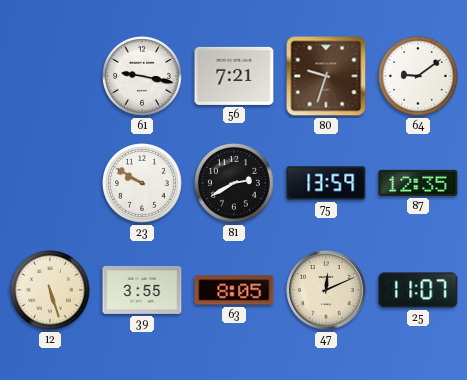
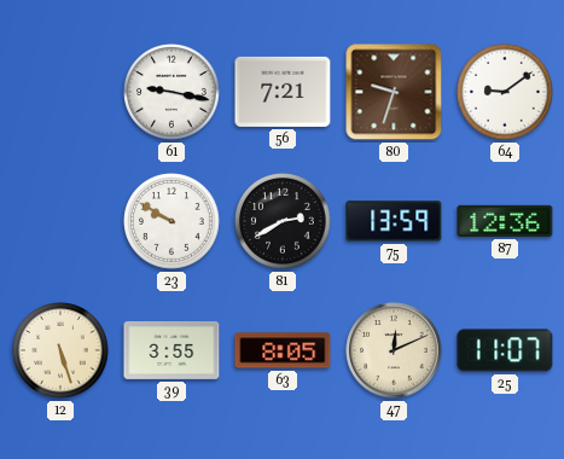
87: 12:35 -> 12:36
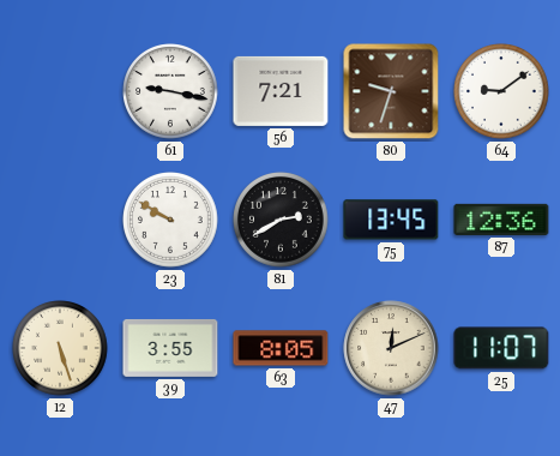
75: 13:59 -> 13:45
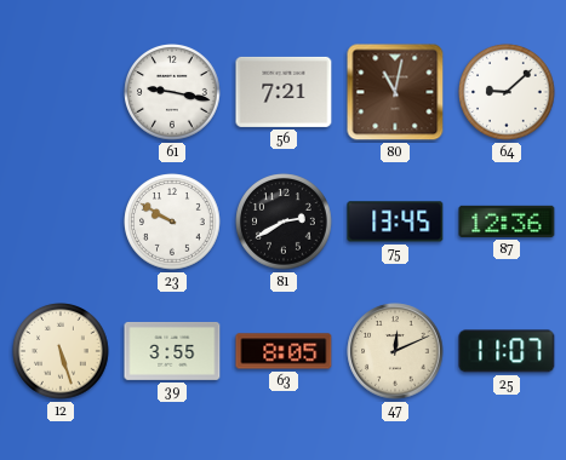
80: 9:33 -> 11:02
64: 9:09 -> 9:08
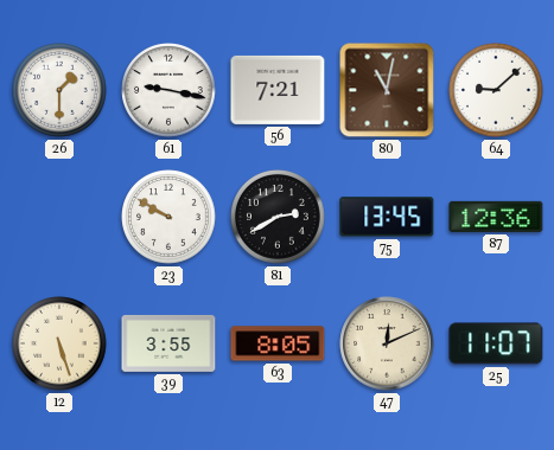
26: none -> 1:30
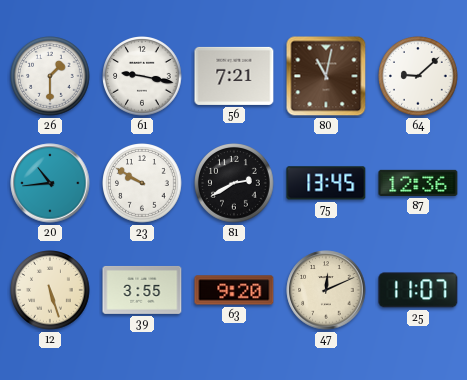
20: none -> 10:44
63: 8:05 -> 9:20
